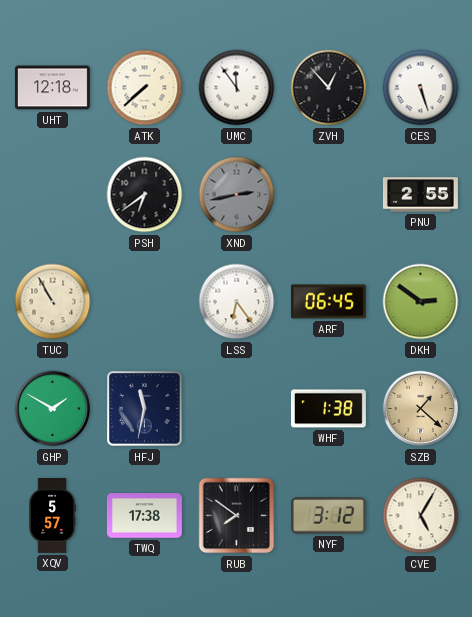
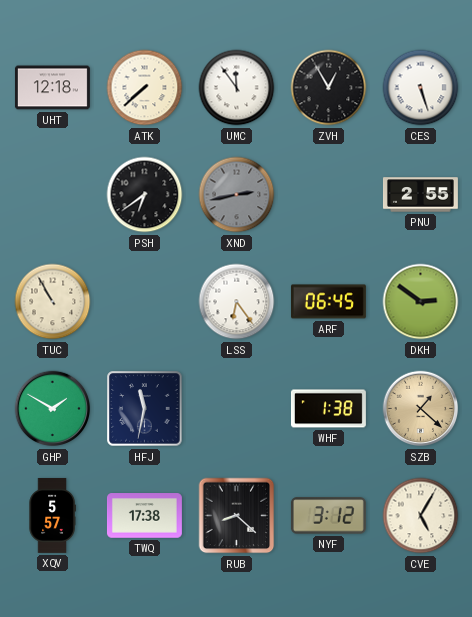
ZVH: 12:53 -> 12:55
RUB: 7:51 -> 8:22
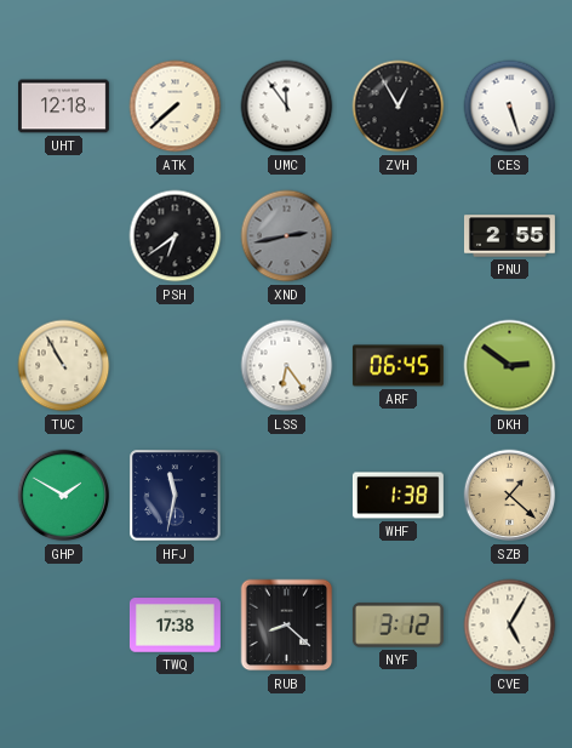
XQV: 5:57 -> none
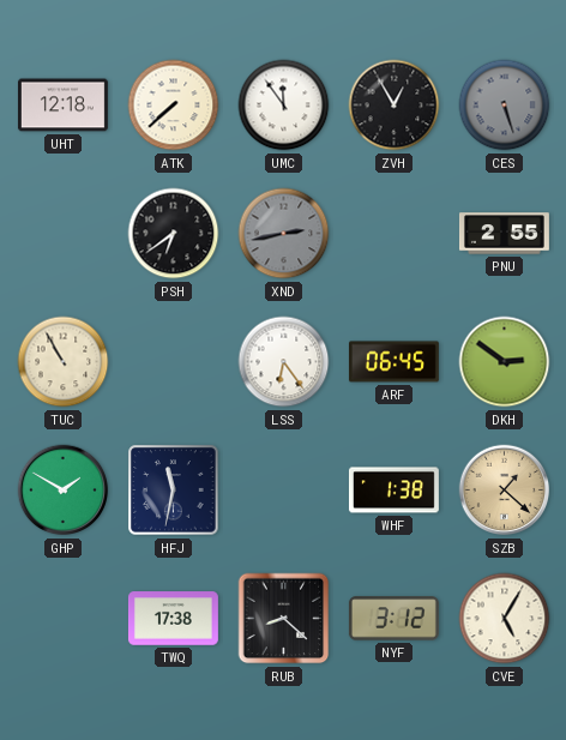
CES dial: white -> grey
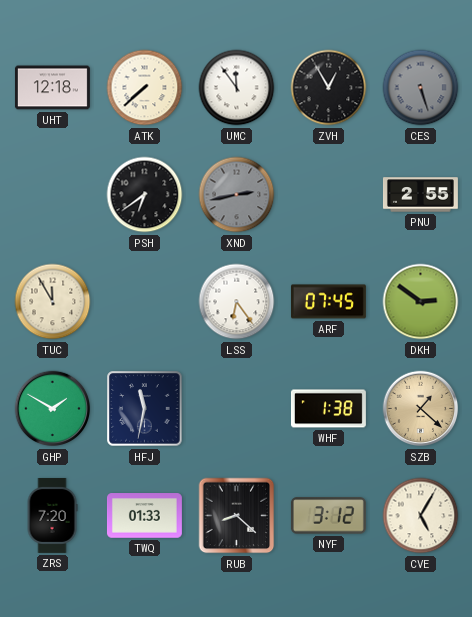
TUC: 10:55 -> 11:55
ARF: 06:45 -> 07:45
ZRS: none -> 7:20
TWQ: 17:38 -> 01:33
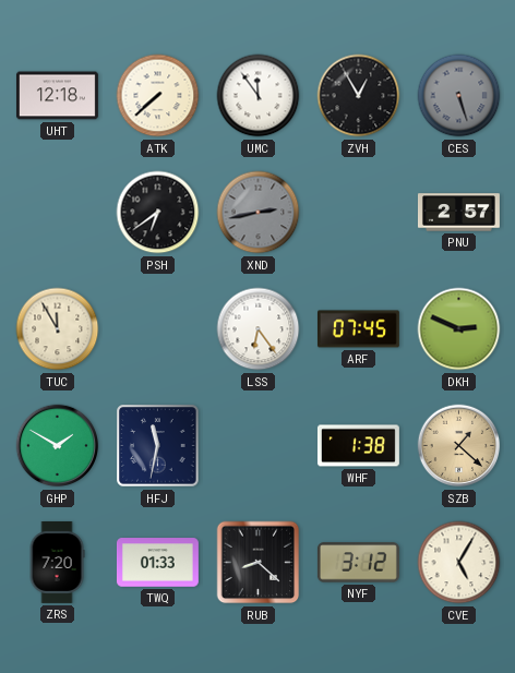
PNU: 2:55 -> 2:57
DKH: 2:51 -> 2:49
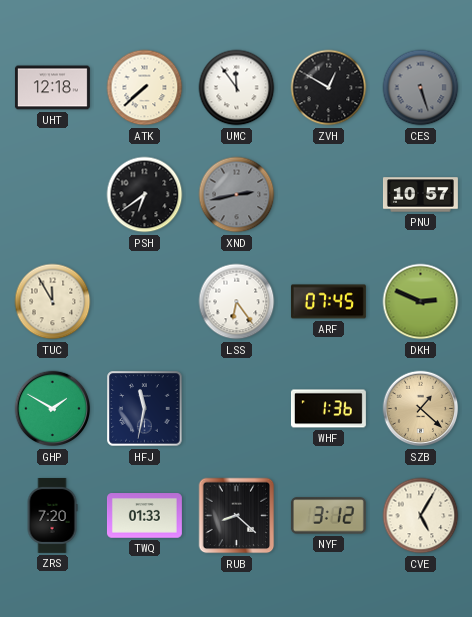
ZVH: 12:55 -> 12:50
PNU: 2:57 -> 10:57
WHF: 1:38 -> 1:36
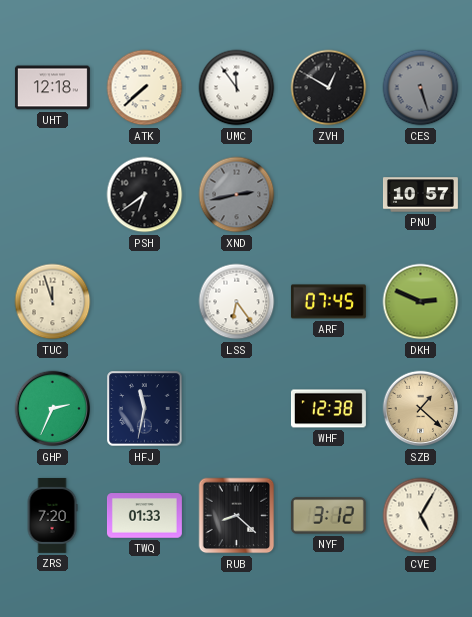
TUC: 11:55 -> 11:57
GHP: 1:50 -> 2:34
WHF: 1:36 -> 12:38
